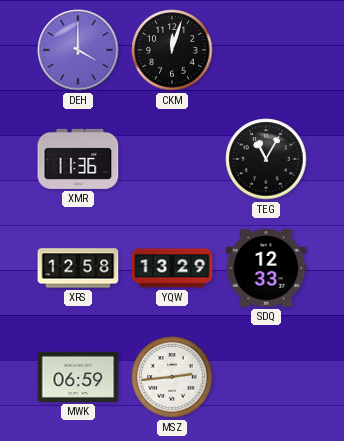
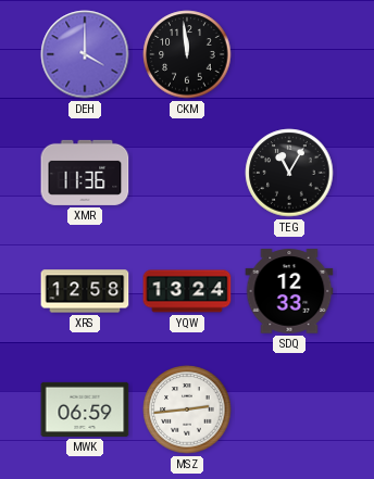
CKM: 12:03 -> 11:59
YQW: 13:29 -> 13:24
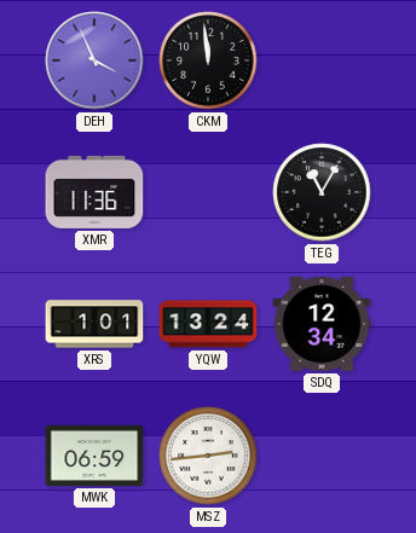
DEH: 4:00 -> 3:56
XRS: 12:58 -> 1:01
SDQ: 12:33 -> 12:34
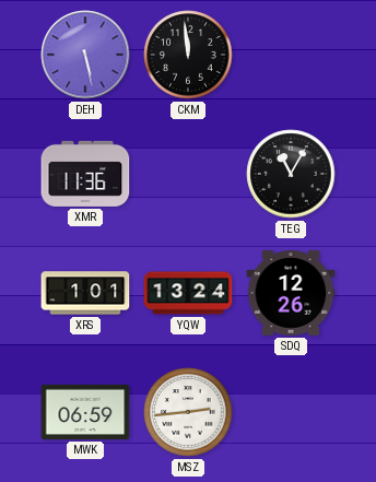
DEH: 3:56 -> 5:28
SDQ: 12:34 -> 12:26
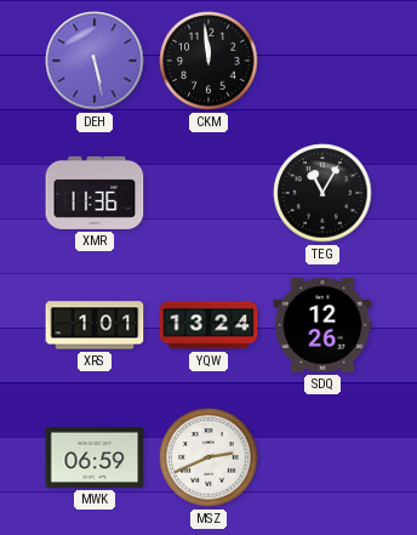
MSZ: 2:44 -> 2:41
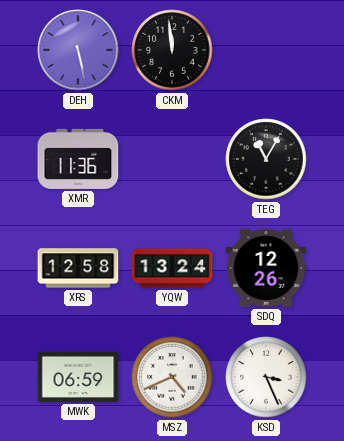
XRS: 1:01 -> 12:58
MSZ: 2:41 -> 4:41
KSD: none -> 3:26
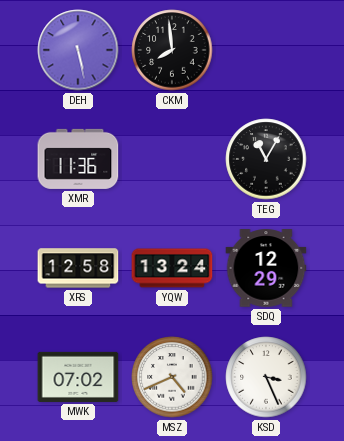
CKM: 11:59 -> 7:59
SDQ: 12:26 -> 12:29
MWK: 06:59 -> 07:02
